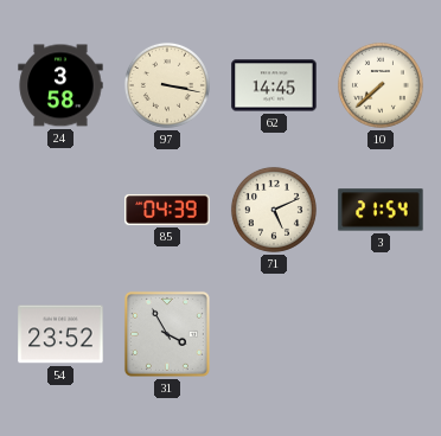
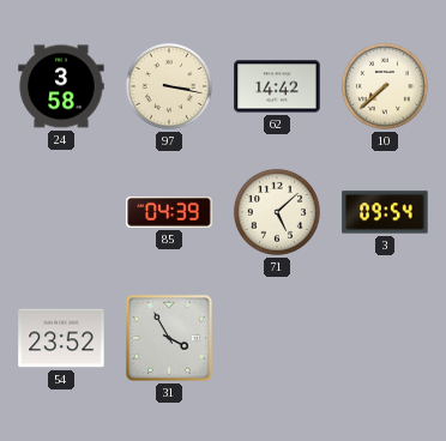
62: 14:45 -> 14:42
71: 5:11 -> 5:08
3: 21:54 -> 09:54
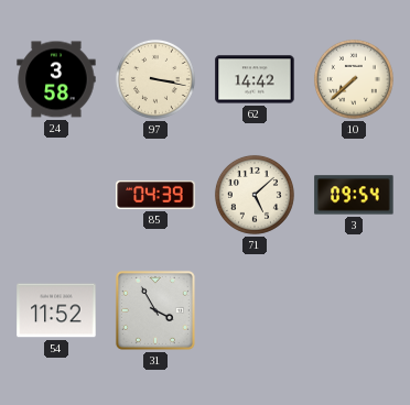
54: 23:52 -> 11:52
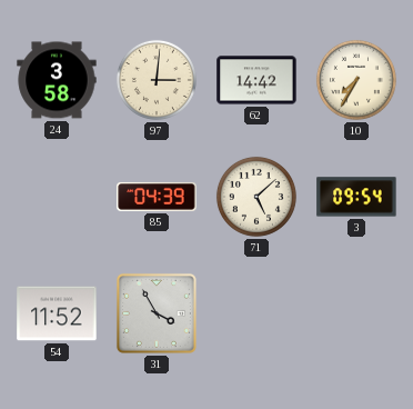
97: 3:17 -> 3:01
10: 7:38 -> 7:35
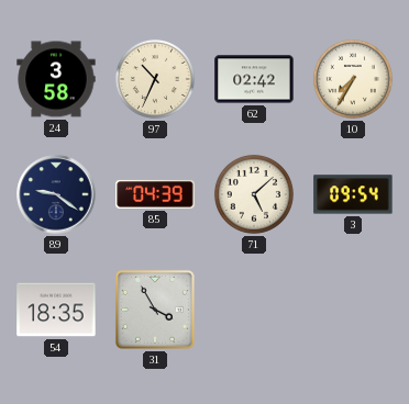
97: 3:01 -> 10:34
62: 14:42 -> 02:42
89: none -> 9:21
54: 11:52 -> 18:35
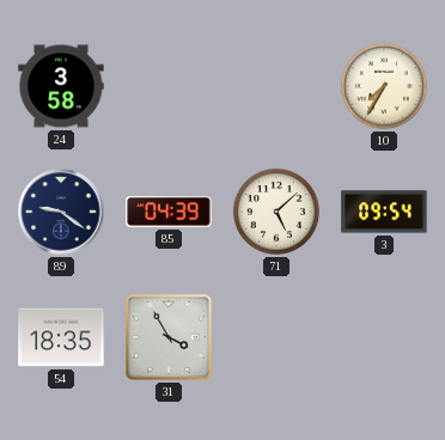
97: 10:34 -> none
62: 02:42 -> none
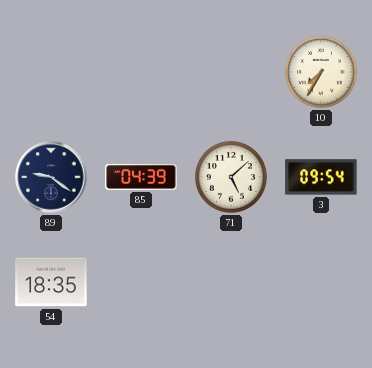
24: 3:58 -> none
31: 3:55 -> none
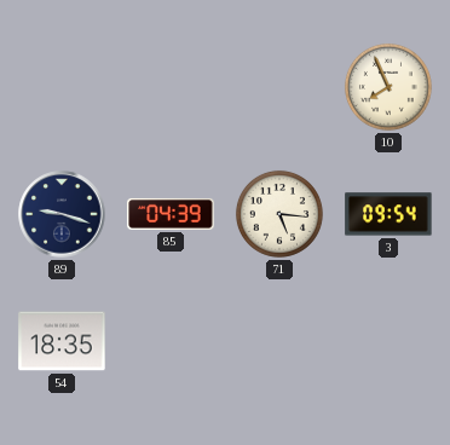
10: 7:35 -> 7:56
89: 9:21 -> 9:18
71: 5:08 -> 5:16
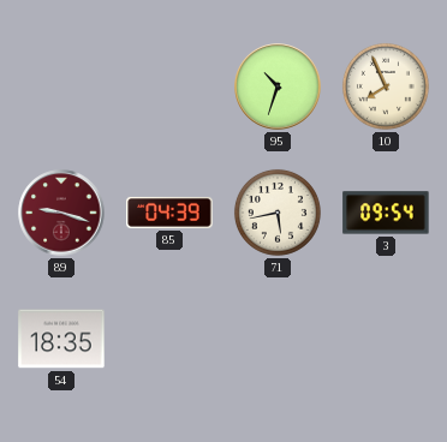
95: none -> 10:33
89 dial: navy -> burgundy
71: 5:16 -> 5:43
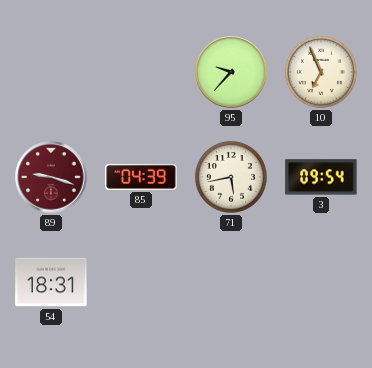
95: 10:33 -> 9:37
10: 7:56 -> 6:56
54: 18:35 -> 18:31
